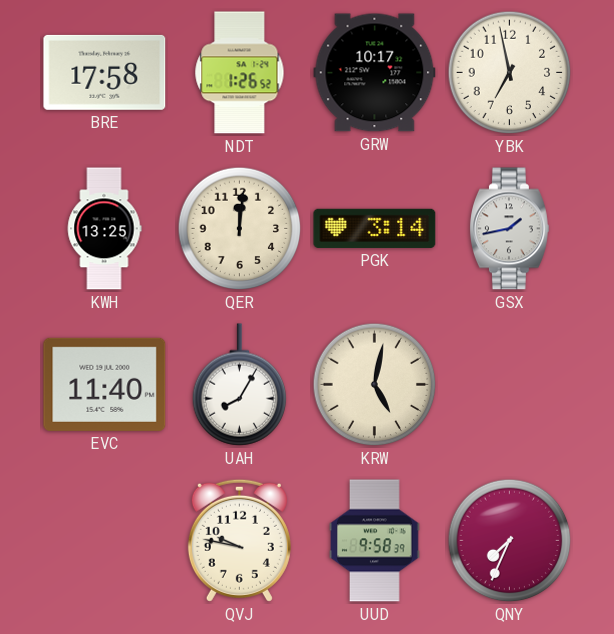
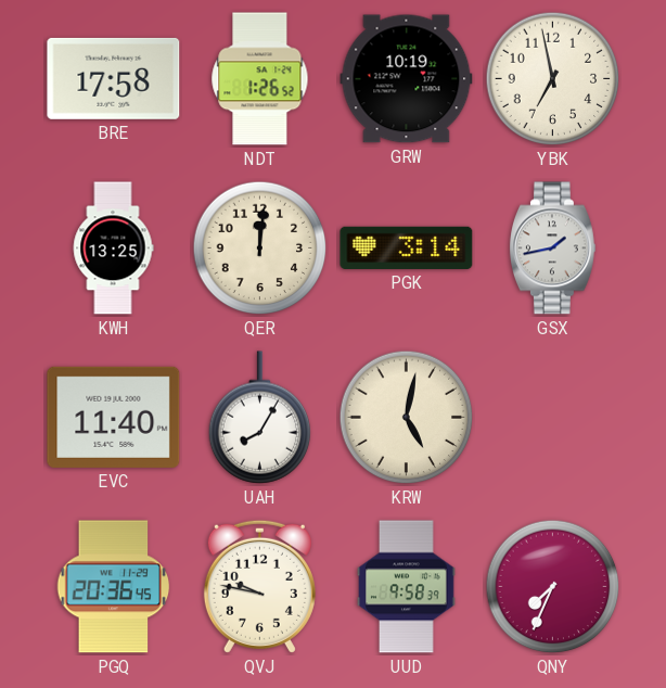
GRW: 10:17 -> 10:19
PGQ: none -> 20:36
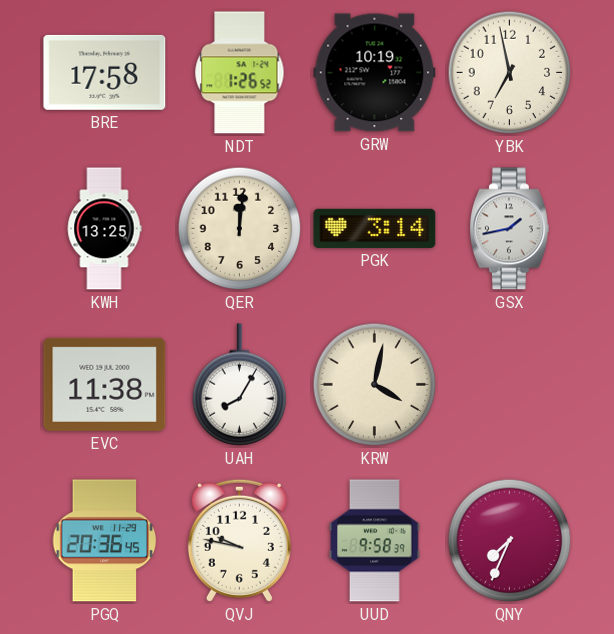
EVC: 11:40 -> 11:38
KRW: 5:02 -> 4:02
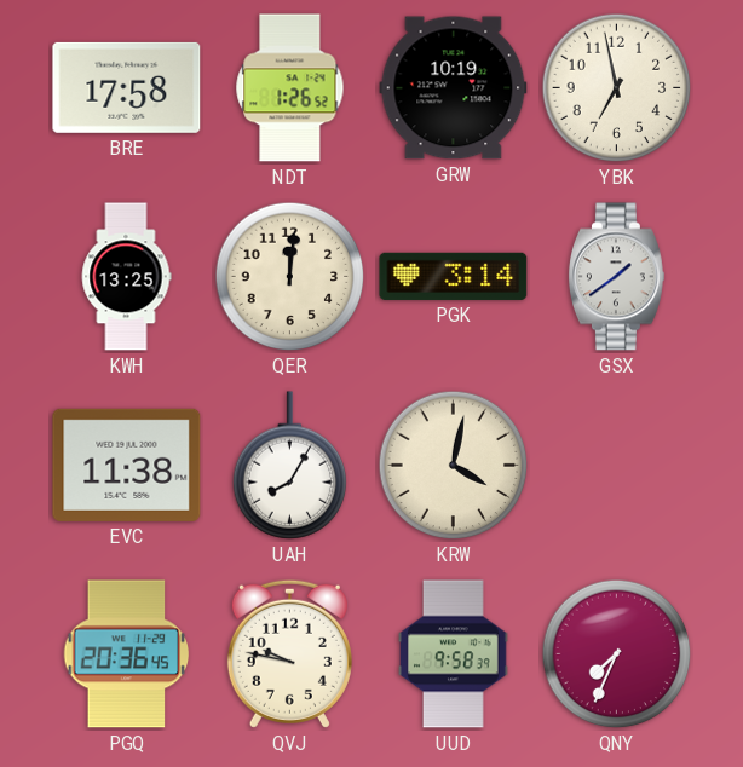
GSX: 1:43 -> 1:39
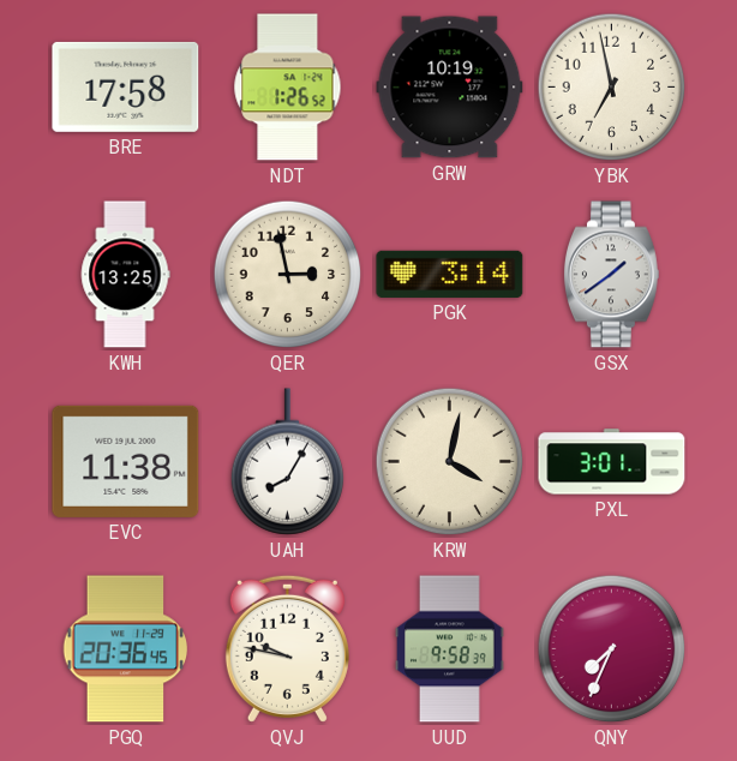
QER: 12:01 -> 2:58
PXL: none -> 3:01
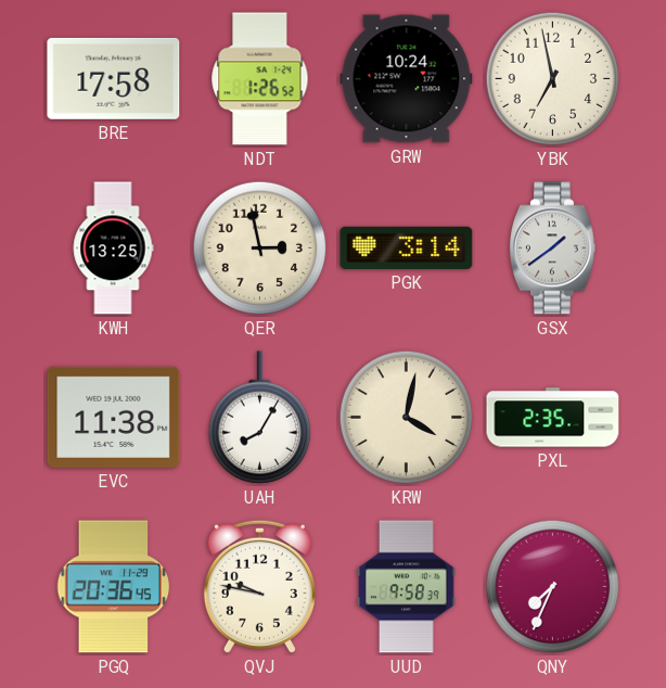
GRW: 10:19 -> 10:24
PXL: 3:01 -> 2:35
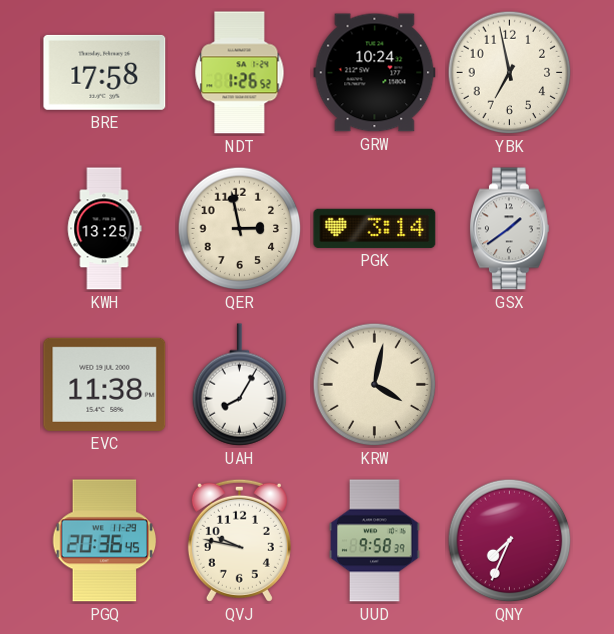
PXL: 2:35 -> none
